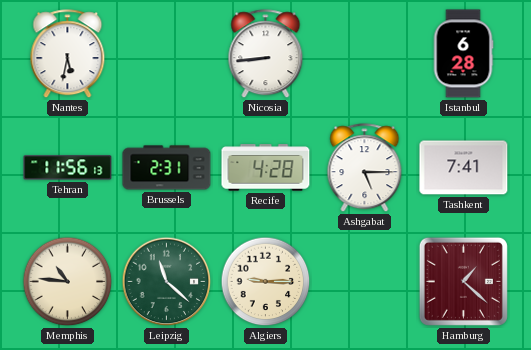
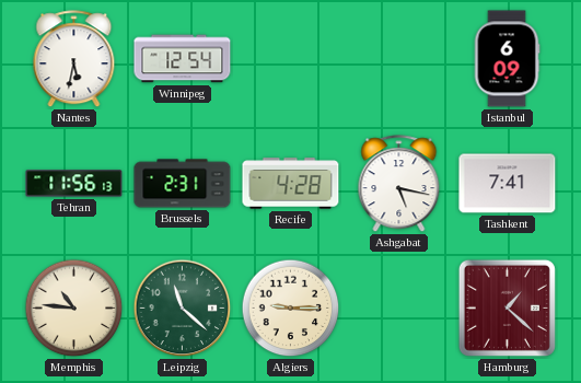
Winnipeg: none -> 12:54
Nicosia: 8:44 -> none
Istanbul: 6:28 -> 6:09
Ashgabat: 5:15 -> 5:17
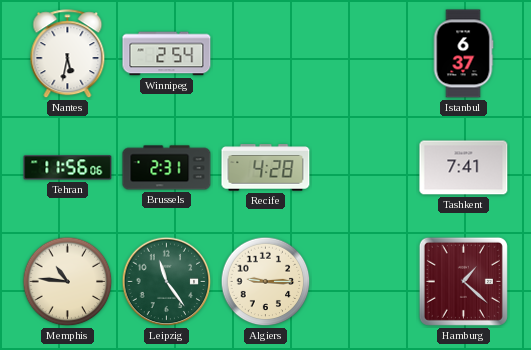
Winnipeg: 12:54 -> 2:54
Istanbul: 6:09 -> 6:37
Tehran: 11:56:13 -> 11:56:06
Ashgabat: 5:17 -> none
Leipzig: 11:22 -> 11:24
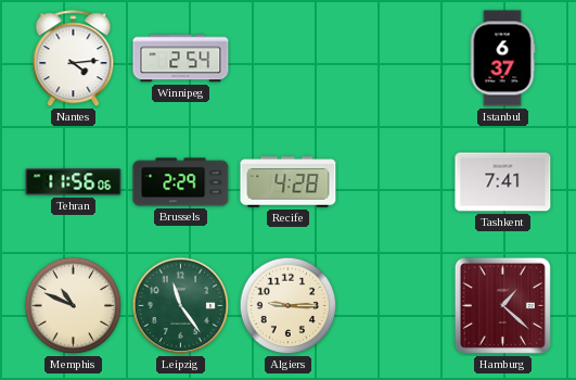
Nantes: 5:32 -> 4:14
Brussels: 2:31 -> 2:29
Memphis: 10:46 -> 10:49
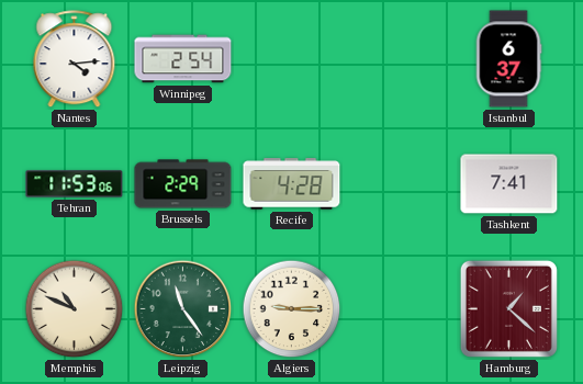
Tehran: 11:56 -> 11:53
